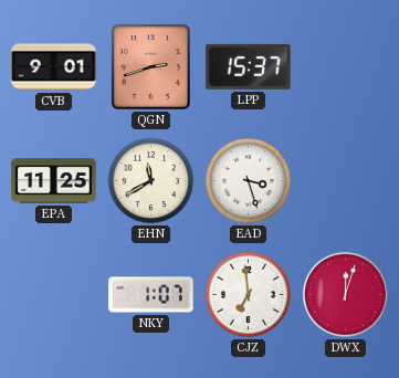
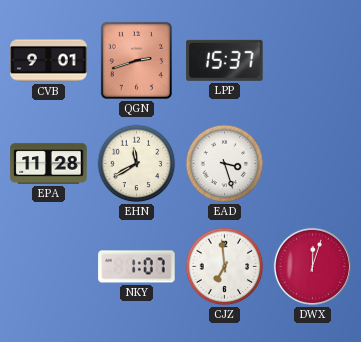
EPA: 11:25 -> 11:28
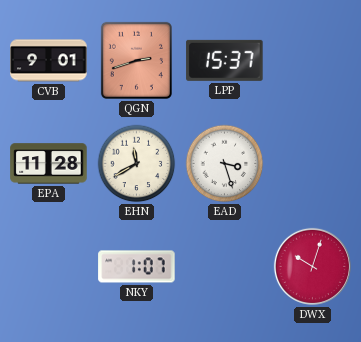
CJZ: 6:59 -> none
DWX: 12:03 -> 10:03
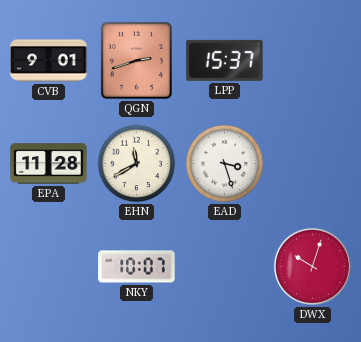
NKY: 1:07 -> 10:07
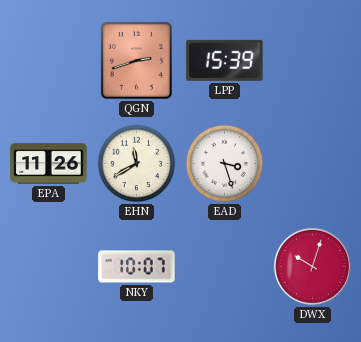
CVB: 9:01 -> none
LPP: 15:37 -> 15:39
EPA: 11:28 -> 11:26
